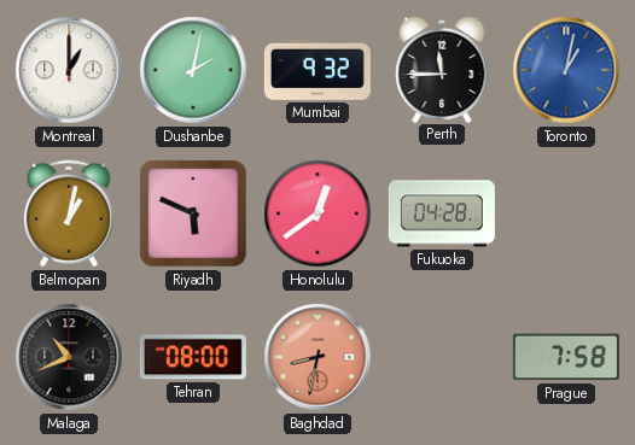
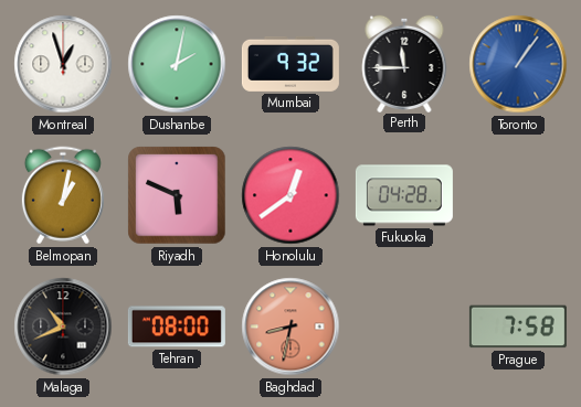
Montreal: 1:00 -> 12:57
Toronto: 1:02 -> 1:06
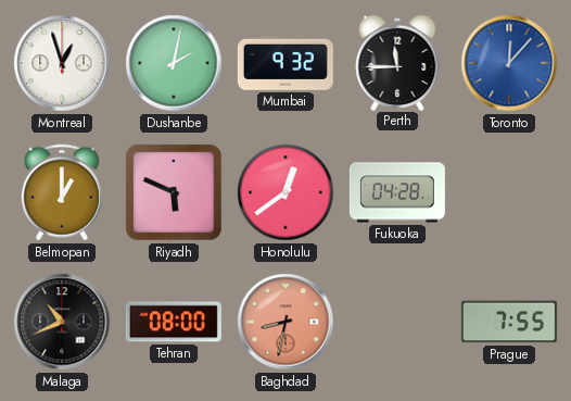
Toronto: 1:06 -> 12:07
Belmopan: 1:02 -> 1:00
Prague: 7:58 -> 7:55
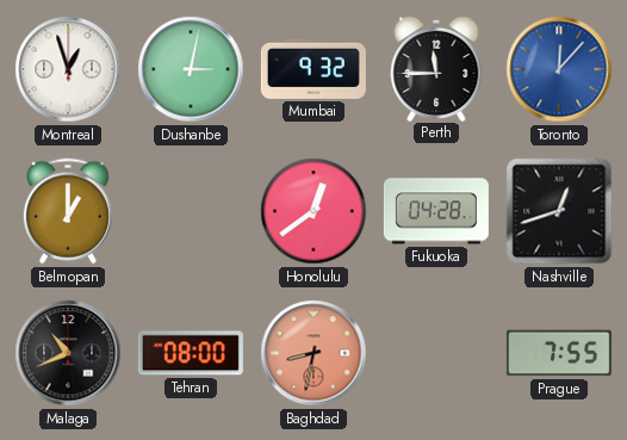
Dushanbe: 2:02 -> 3:02
Riyadh: 5:49 -> none
Nashville: none -> 12:42
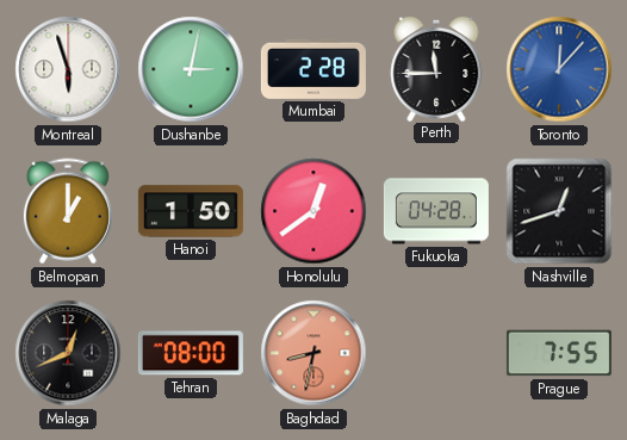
Montreal: 12:57 -> 5:57
Mumbai: 9:32 -> 2:28
Hanoi: none -> 1:50
Malaga: 10:41 -> 12:41
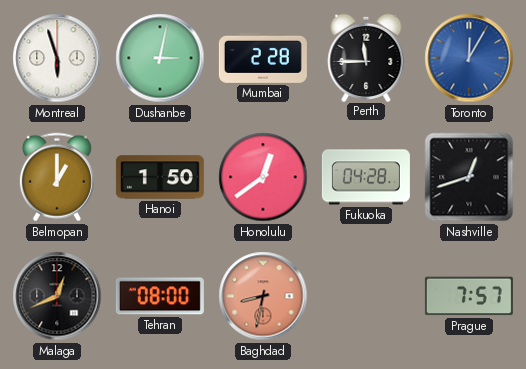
Toronto: 12:07 -> 12:05
Prague: 7:55 -> 7:57
